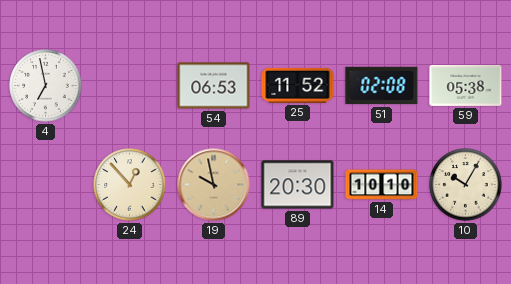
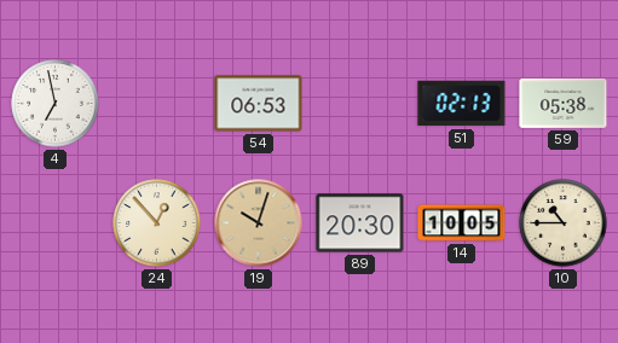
25: 11:52 -> none
51: 02:08 -> 02:13
19: 9:58 -> 10:03
14: 10:10 -> 10:05
10: 10:05 -> 10:45
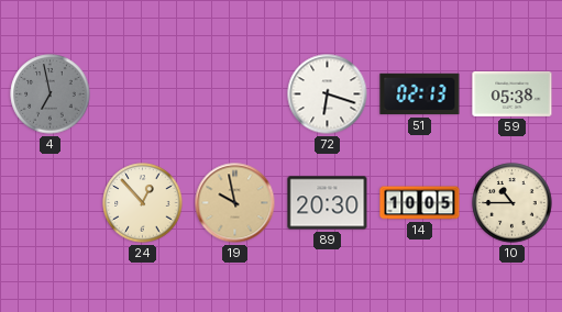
4 dial: white -> grey
54: 06:53 -> none
72: none -> 6:18
19: 10:03 -> 9:58
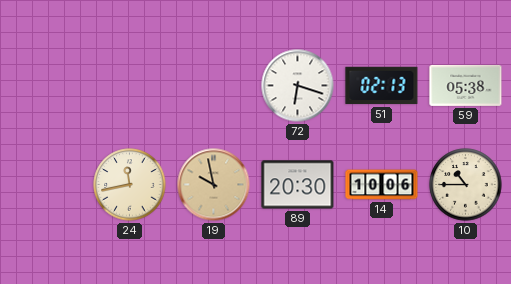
4: 6:58 -> none
24: 12:53 -> 11:43
14: 10:05 -> 10:06
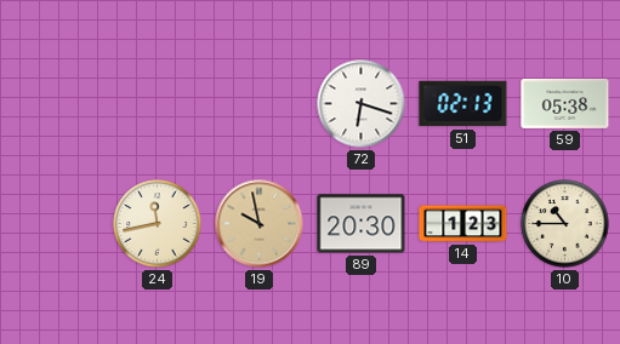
14: 10:06 -> 1:23
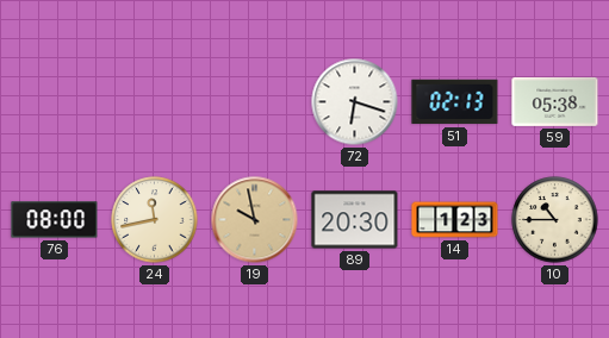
76: none -> 08:00
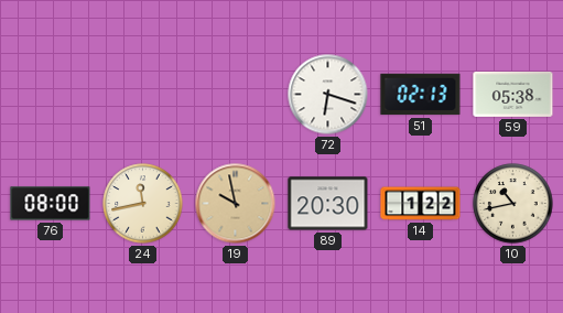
14: 1:23 -> 1:22
10: 10:45 -> 10:43
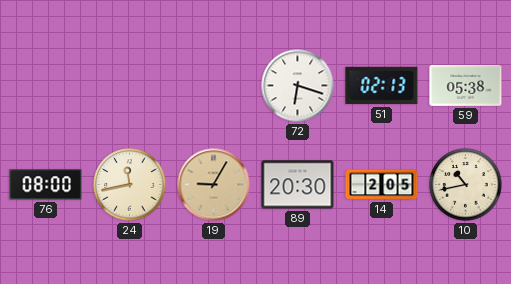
19: 9:58 -> 9:05
14: 1:22 -> 2:05
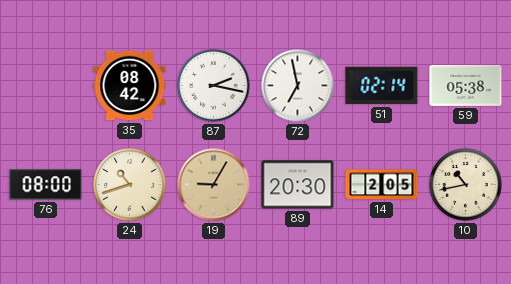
35: none -> 08:42
87: none -> 2:17
72: 6:18 -> 6:58
51: 02:13 -> 02:14
24: 11:43 -> 10:42
